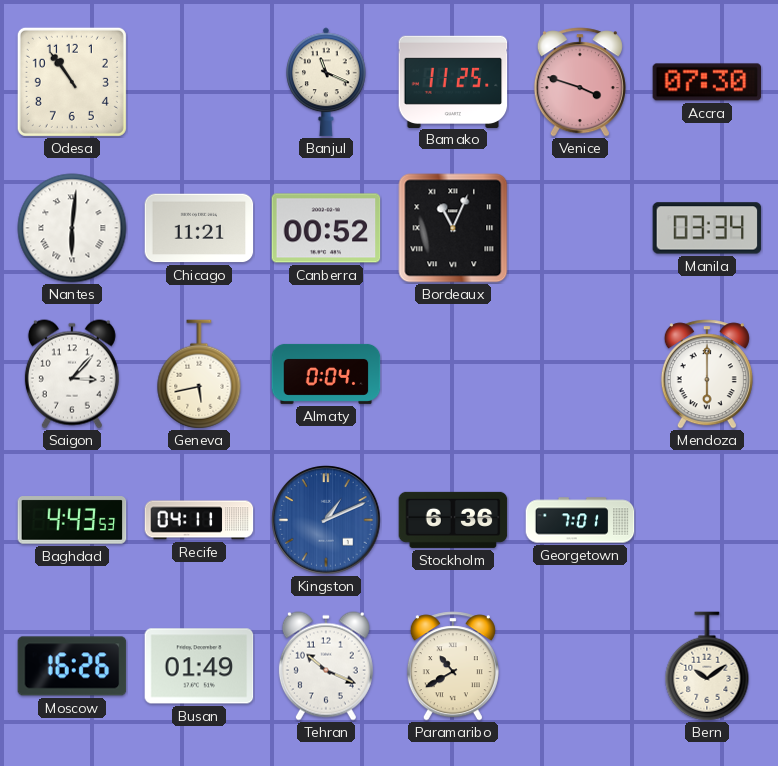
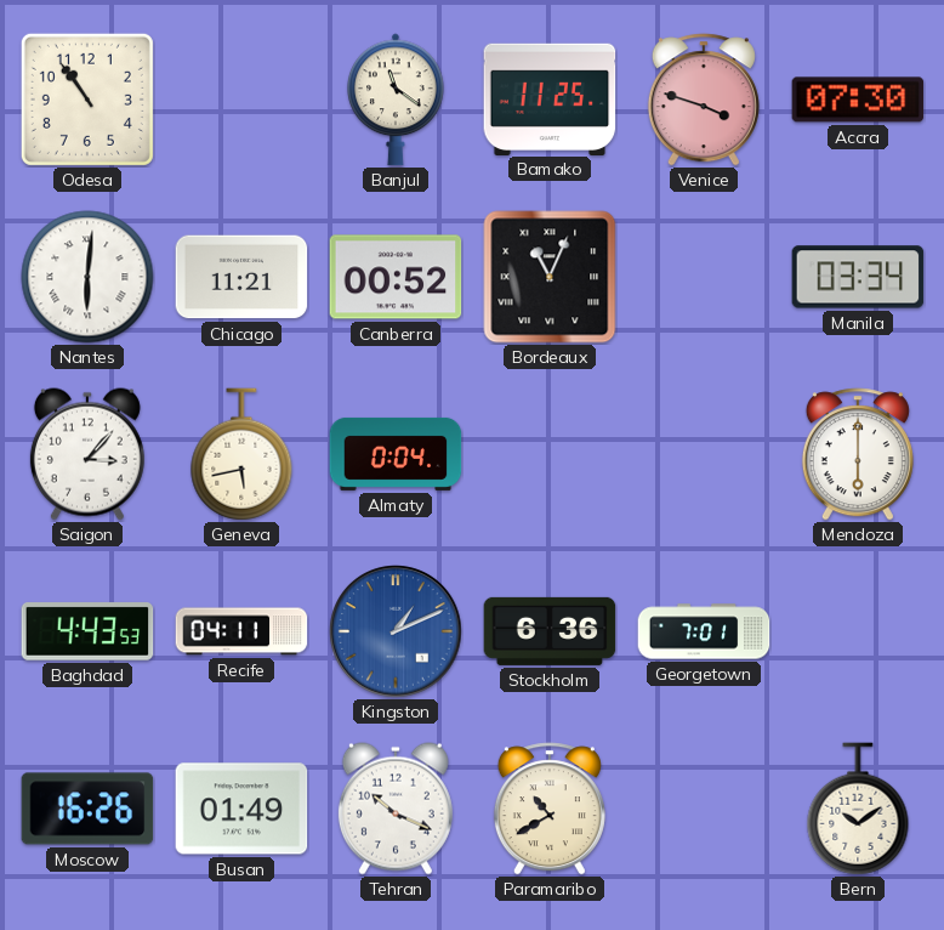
Banjul: 11:19 -> 11:21
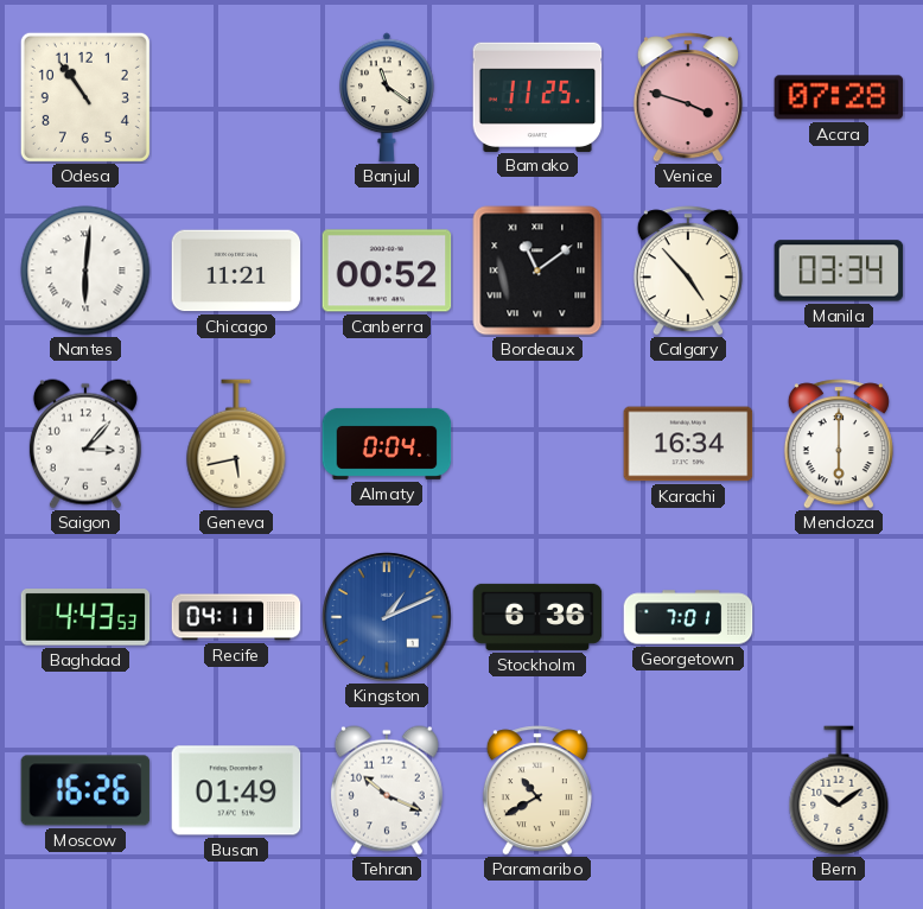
Accra: 07:30 -> 07:28
Bordeaux: 11:04 -> 11:09
Calgary: none -> 4:53
Karachi: none -> 16:34
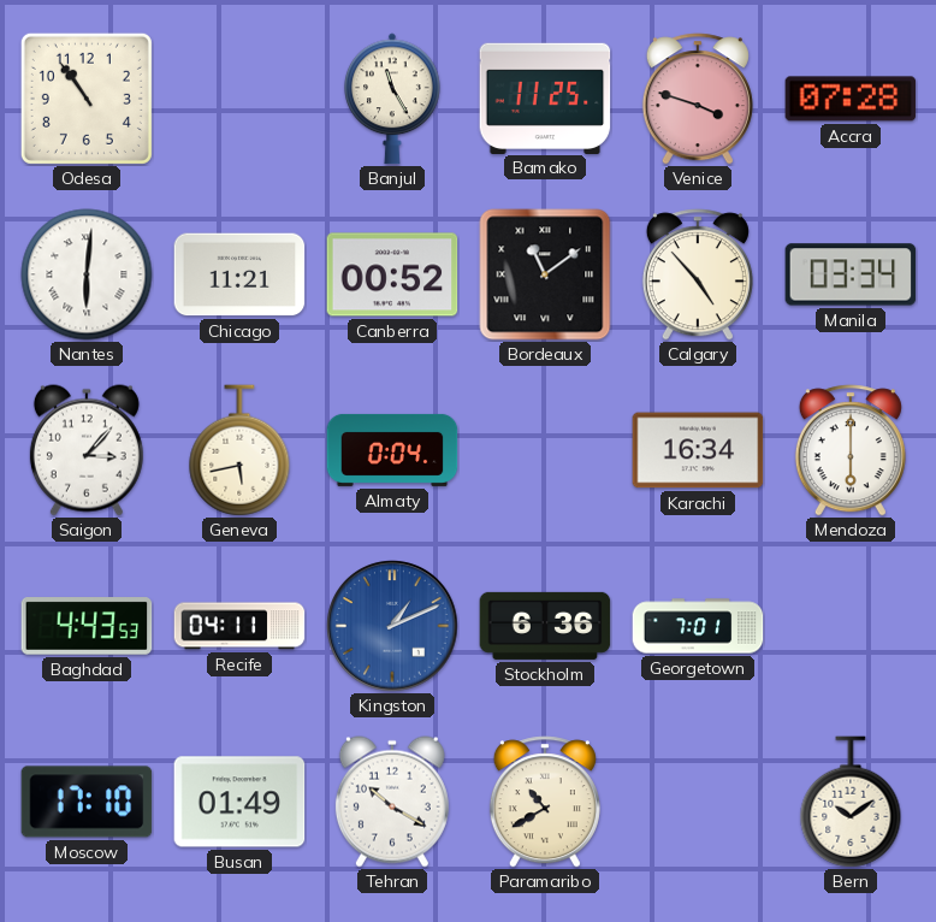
Banjul: 11:21 -> 11:25
Moscow: 16:26 -> 17:10
Tehran: 10:19 -> 10:20
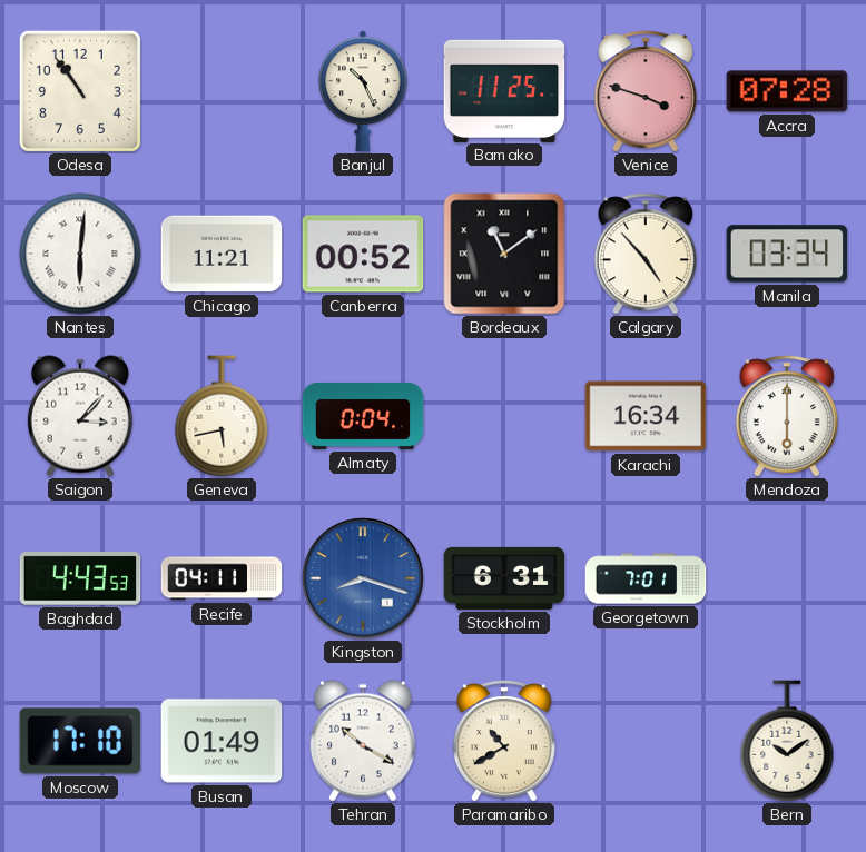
Banjul: 11:25 -> 10:26
Kingston: 1:11 -> 8:18
Stockholm: 6:36 -> 6:31
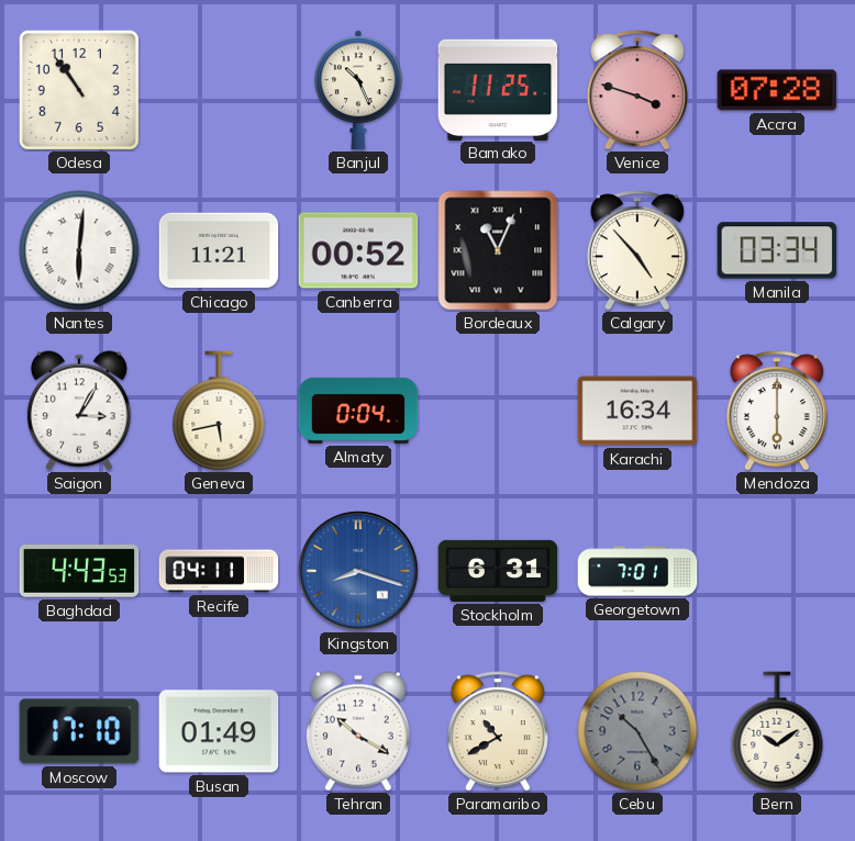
Bordeaux: 11:09 -> 11:04
Saigon: 3:07 -> 3:05
Cebu: none -> 10:25
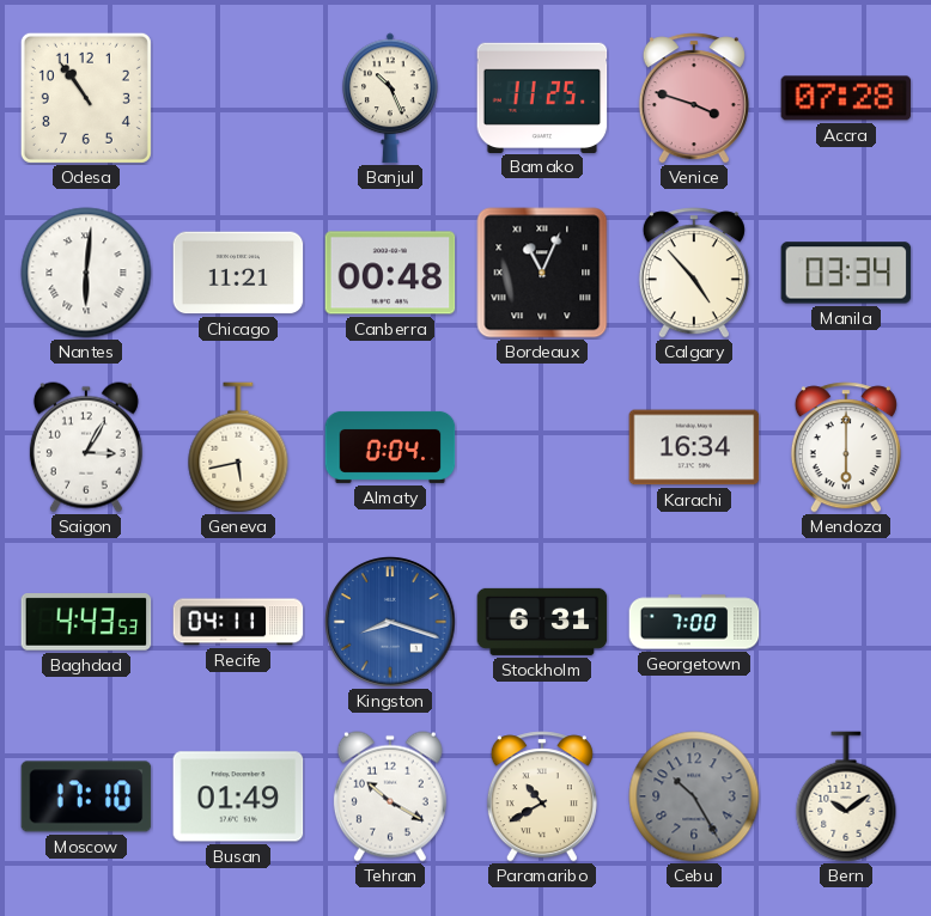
Canberra: 00:52 -> 00:48
Georgetown: 7:01 -> 7:00
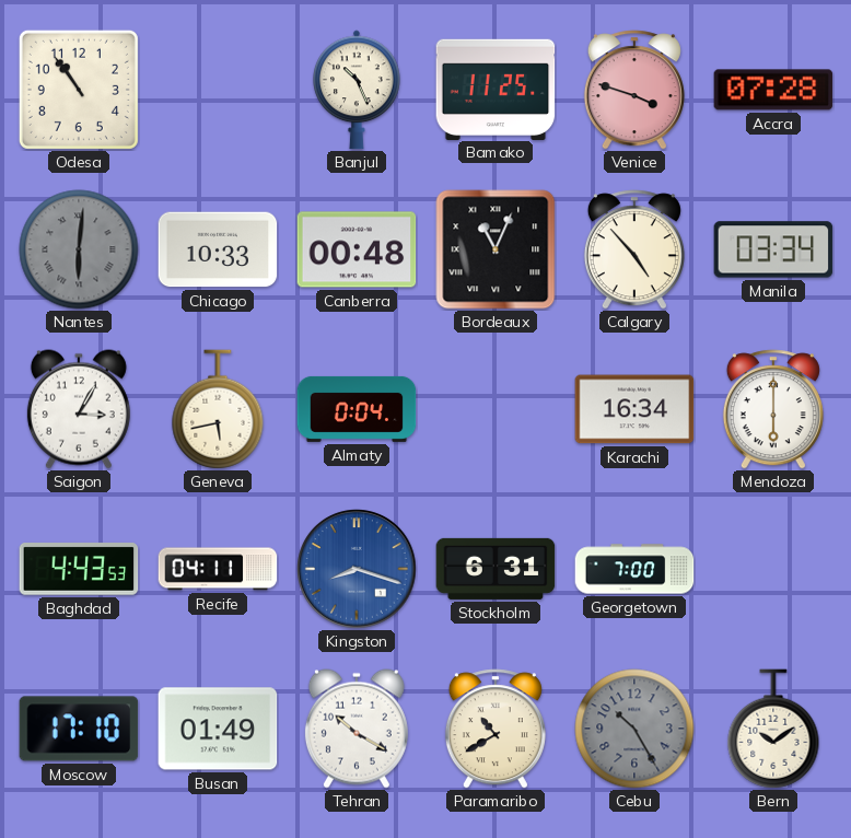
Nantes dial: white -> grey
Chicago: 11:21 -> 10:33
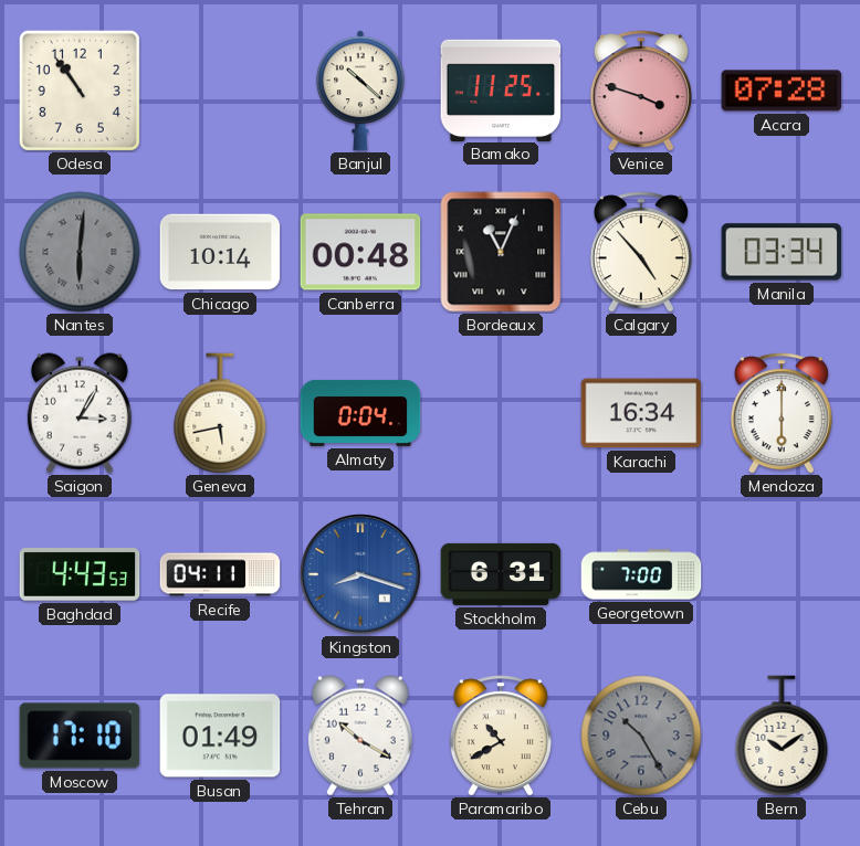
Banjul: 10:26 -> 10:22
Chicago: 10:33 -> 10:14
